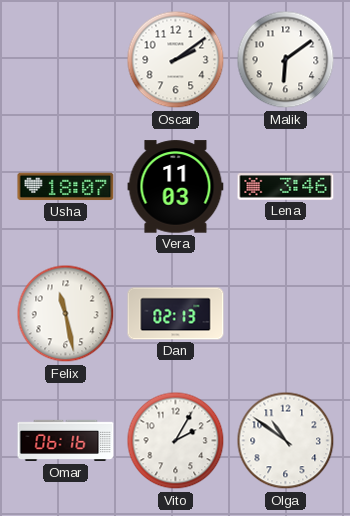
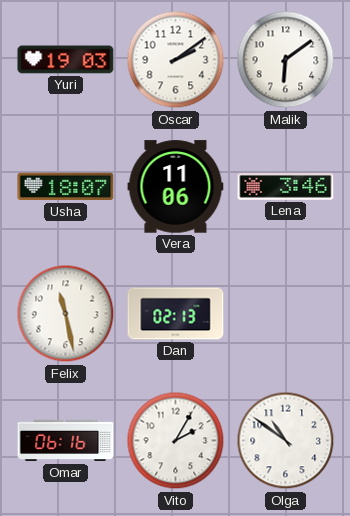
Yuri: none -> 19:03
Vera: 11:03 -> 11:06
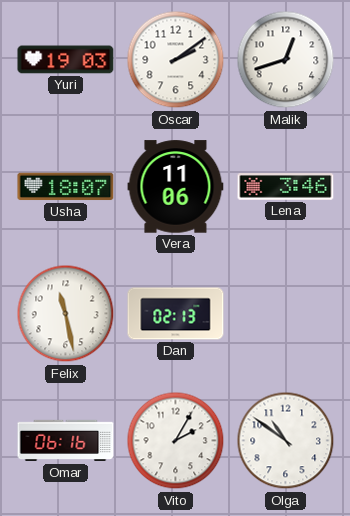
Malik: 6:09 -> 12:42
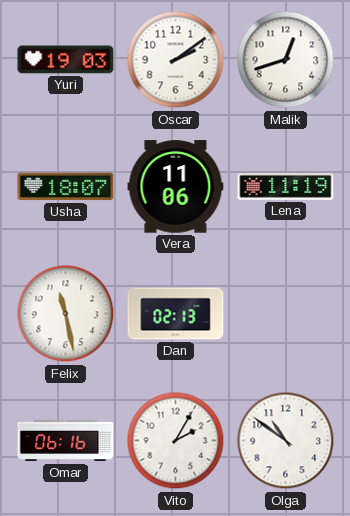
Lena: 3:46 -> 11:19
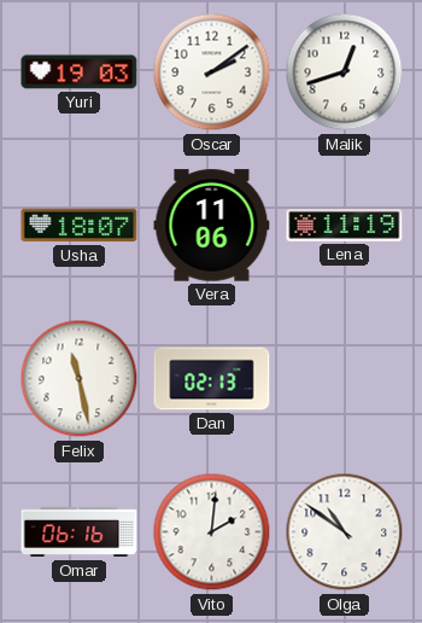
Vito: 2:05 -> 2:01
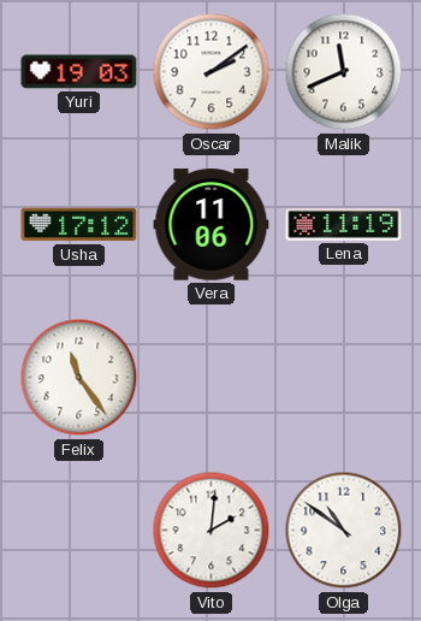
Malik: 12:42 -> 11:41
Usha: 18:07 -> 17:12
Felix: 11:28 -> 11:24
Dan: 02:13 -> none
Omar: 06:16 -> none
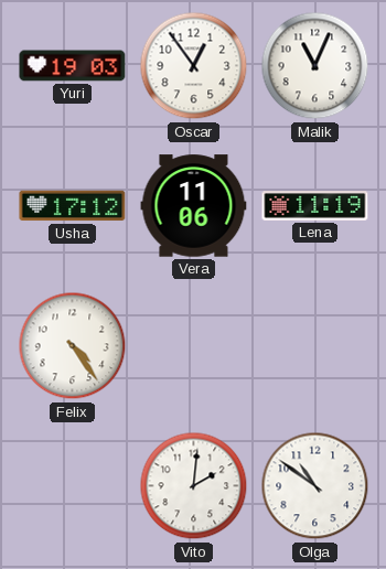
Oscar: 2:09 -> 12:54
Malik: 11:41 -> 11:04
Felix: 11:24 -> 4:24
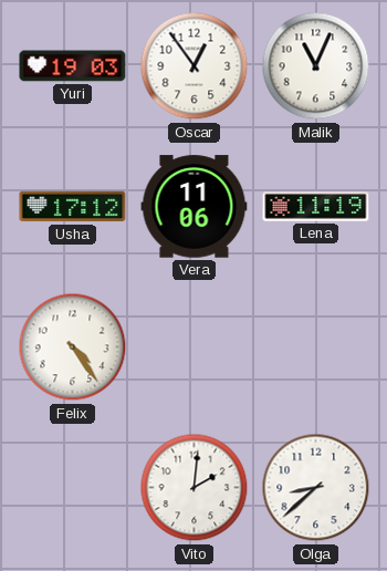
Olga: 10:51 -> 8:38
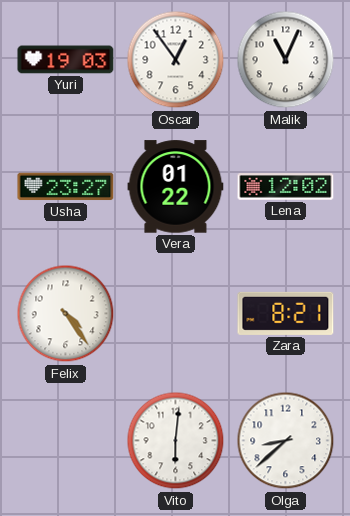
Usha: 17:12 -> 23:27
Vera: 11:06 -> 01:22
Lena: 11:19 -> 12:02
Zara: none -> 8:21
Vito: 2:01 -> 6:01
